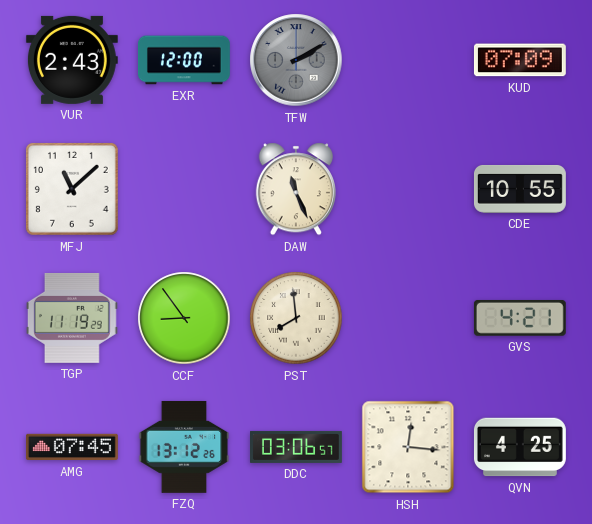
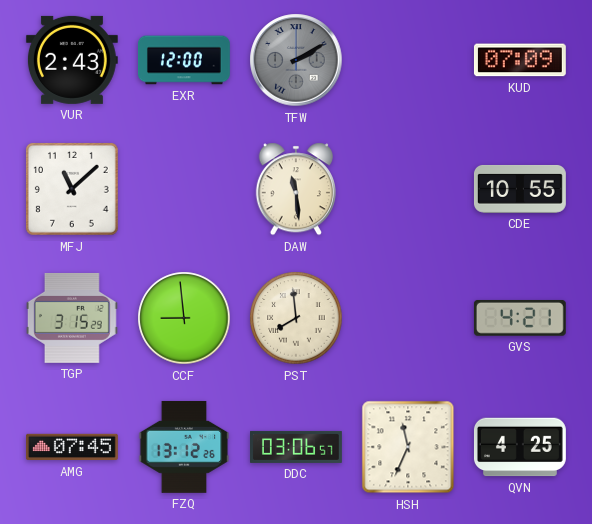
DAW: 11:26 -> 11:29
TGP: 11:19 -> 3:15
CCF: 8:54 -> 8:59
HSH: 12:16 -> 11:34
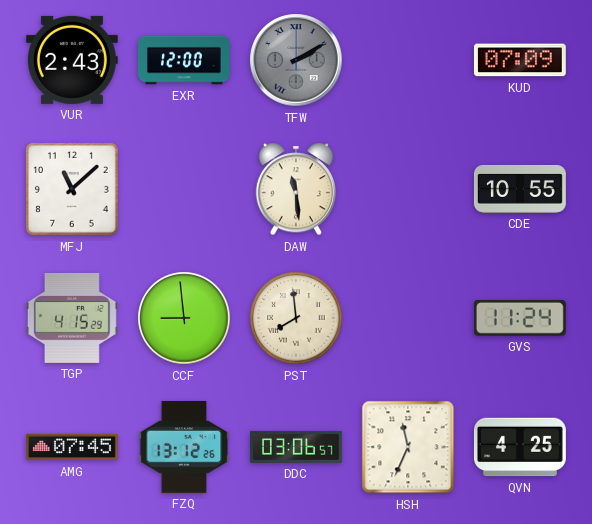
TGP: 3:15 -> 4:15
GVS: 4:21 -> 11:24
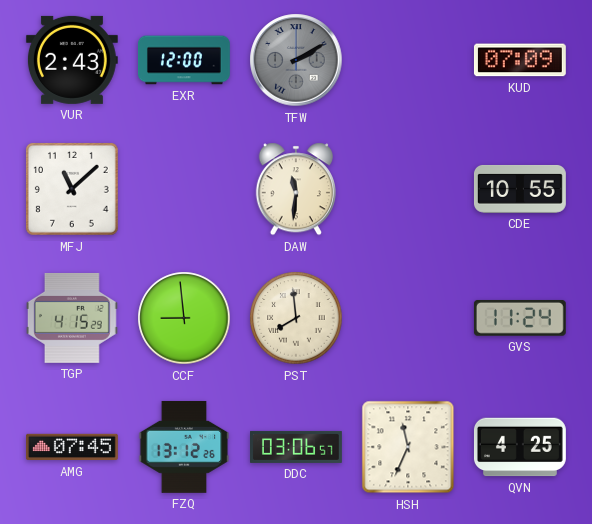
DAW: 11:29 -> 11:31
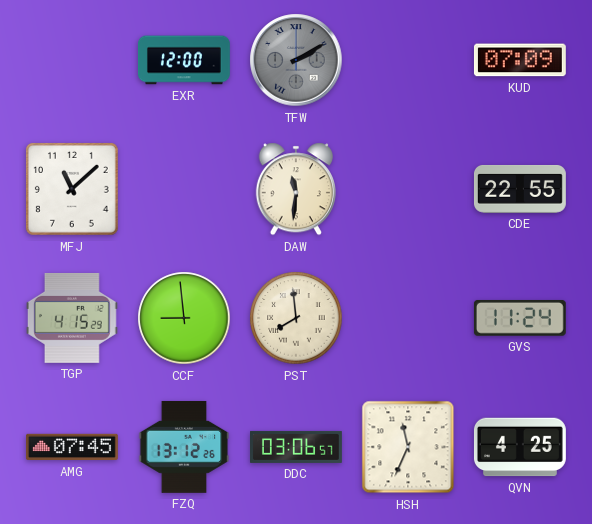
VUR: 2:43 -> none
CDE: 10:55 -> 22:55
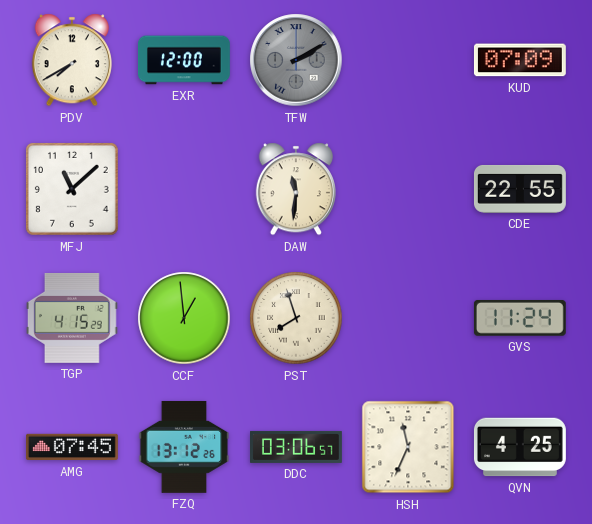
PDV: none -> 7:40
CCF: 8:59 -> 12:59
PST: 7:59 -> 7:57
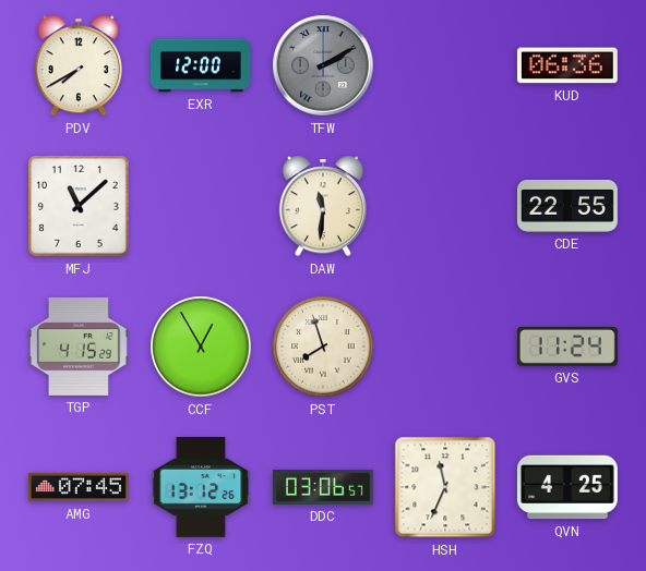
KUD: 07:09 -> 06:36
CCF: 12:59 -> 12:55
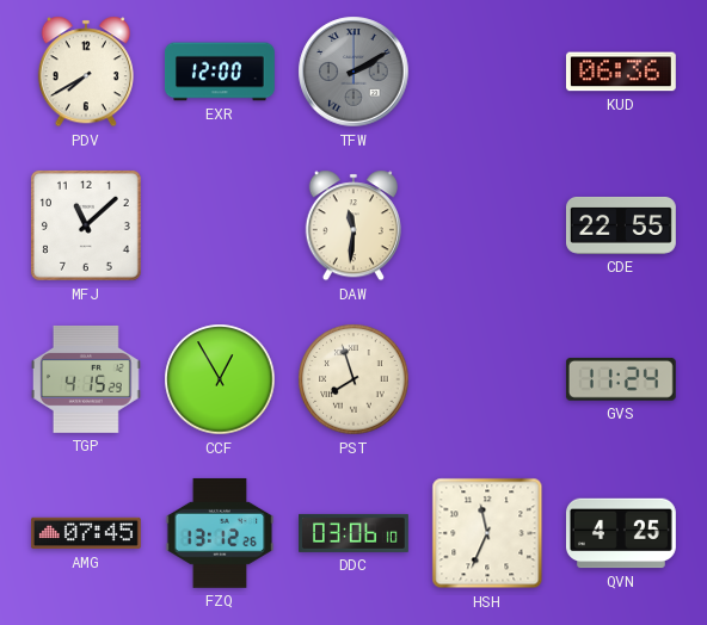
DDC: 03:06:57 -> 03:06:10
